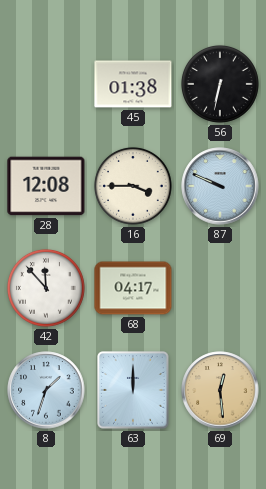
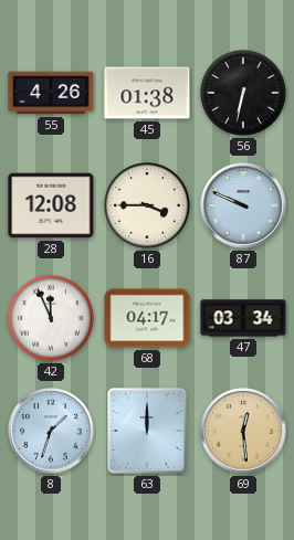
55: none -> 4:26
42: 11:53 -> 11:56
47: none -> 03:34
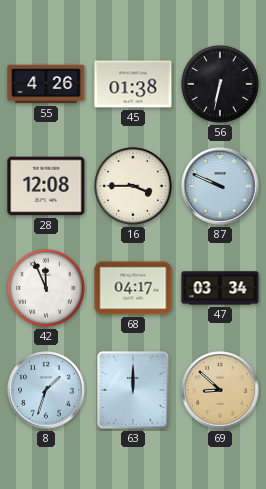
69: 12:29 -> 8:52
